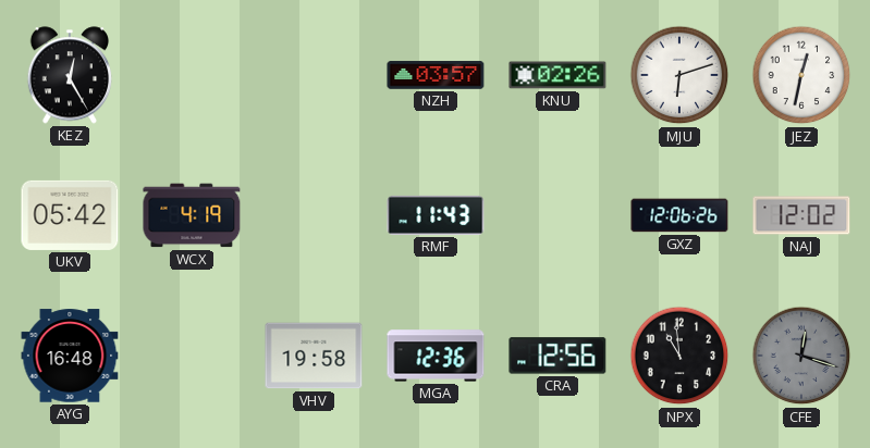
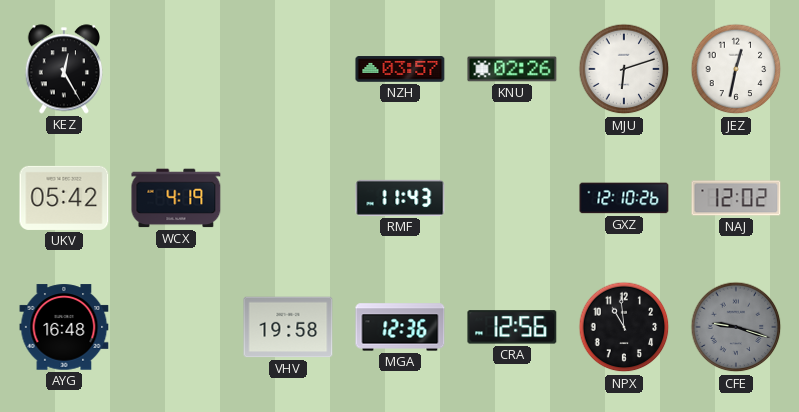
GXZ: 12:06 -> 12:10
CFE: 12:18 -> 9:18
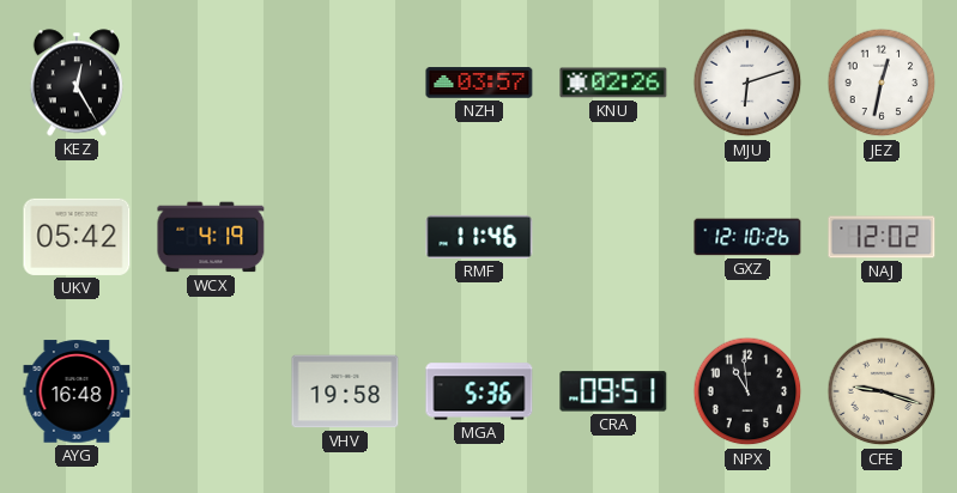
RMF: 11:43 -> 11:46
MGA: 12:36 -> 5:36
CRA: 12:56 -> 09:51
CFE dial: grey -> cream
